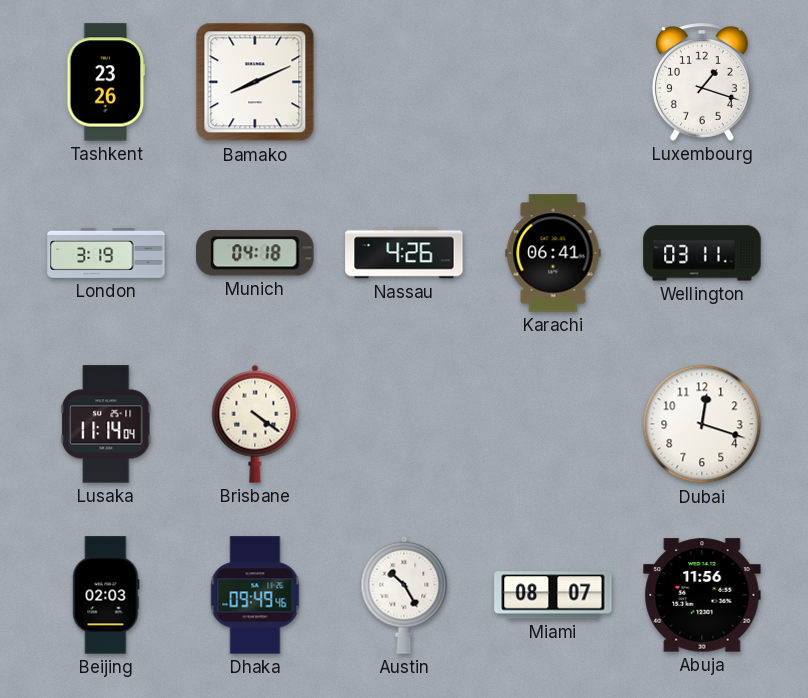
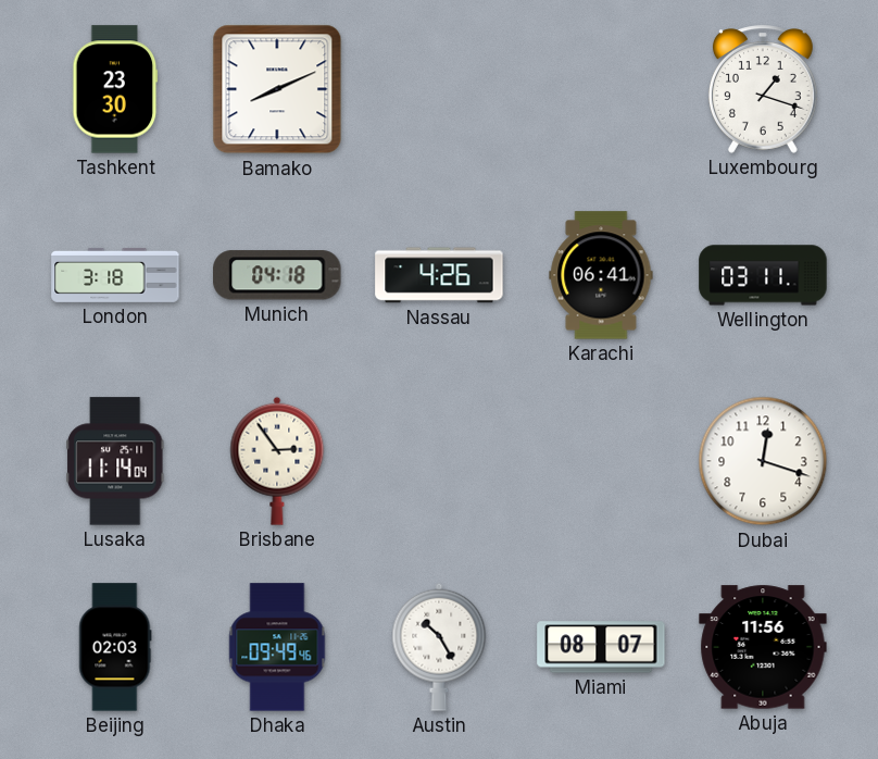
Tashkent: 23:26 -> 23:30
London: 3:19 -> 3:18
Brisbane: 4:21 -> 2:54
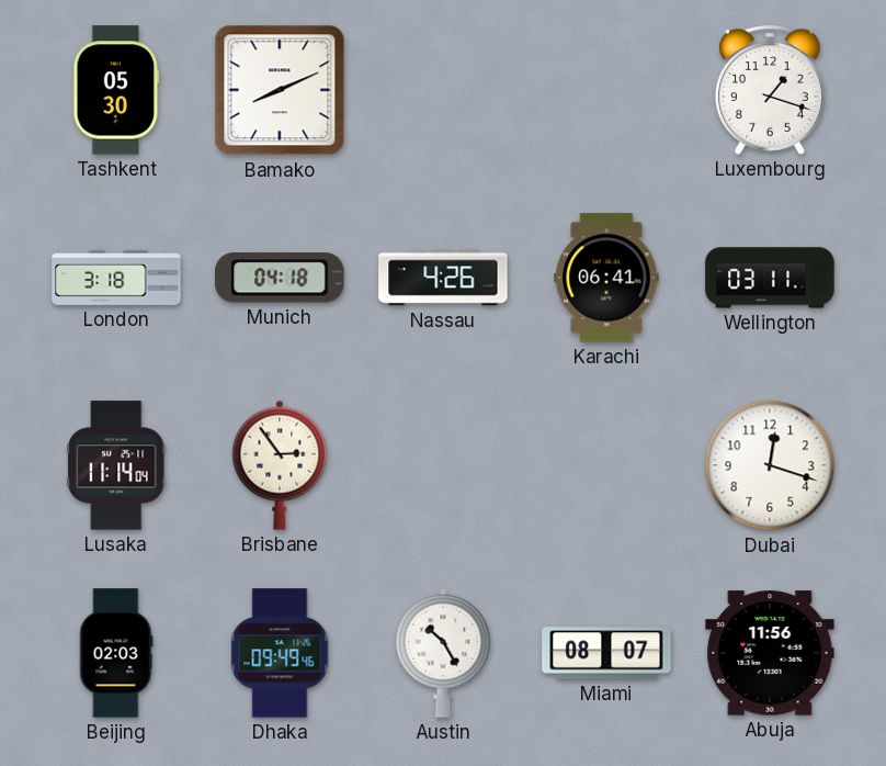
Tashkent: 23:30 -> 05:30
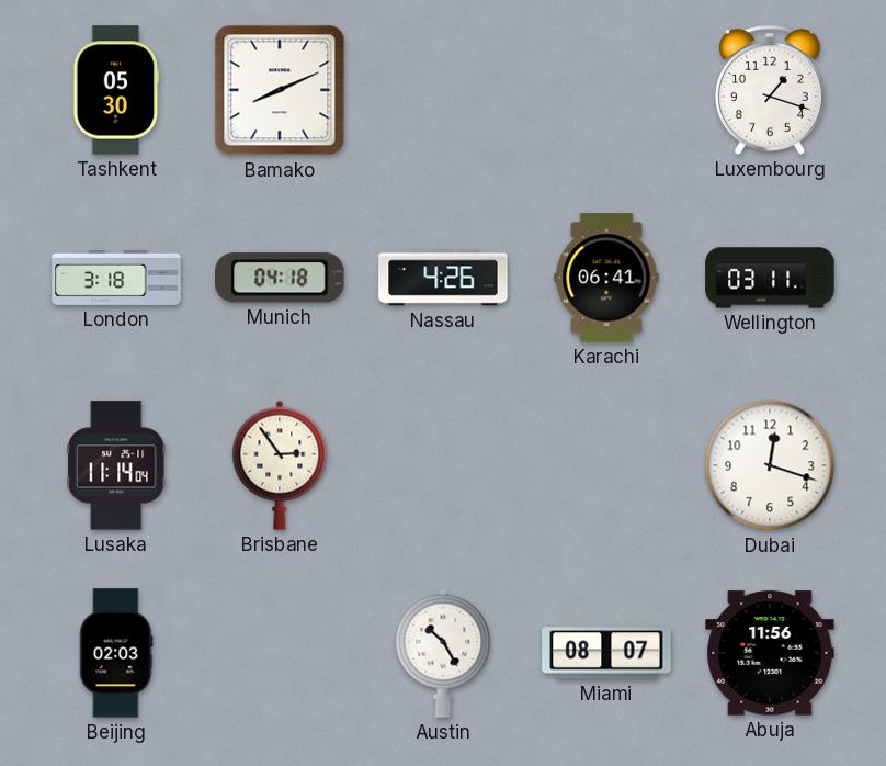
Dhaka: 09:49 -> none
